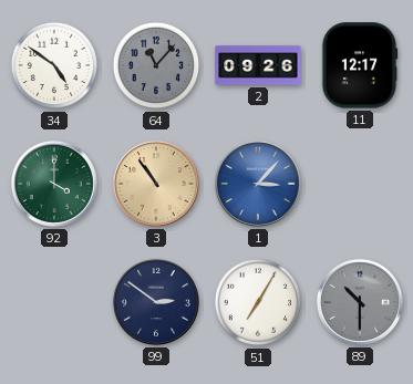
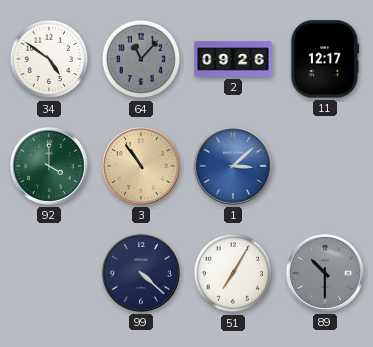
1: 3:07 -> 3:08
99: 2:51 -> 4:22
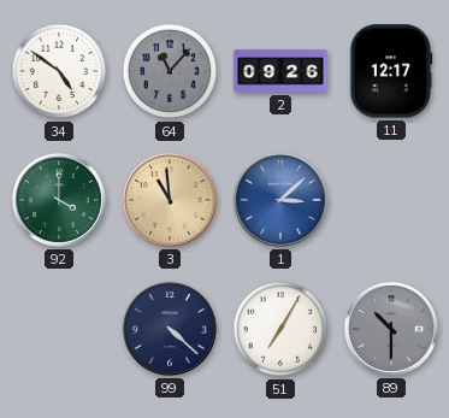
3: 10:54 -> 10:59
